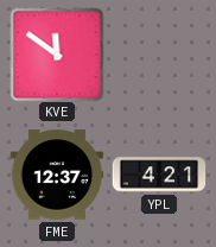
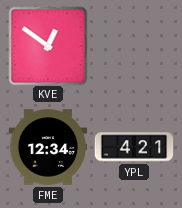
KVE: 11:51 -> 12:51
FME: 12:37 -> 12:34
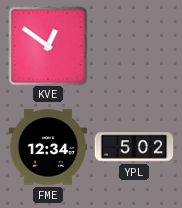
YPL: 4:21 -> 5:02
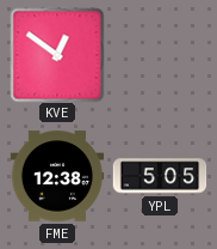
FME: 12:34 -> 12:38
YPL: 5:02 -> 5:05
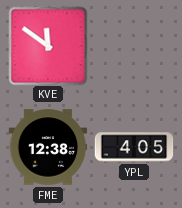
KVE: 12:51 -> 11:51
YPL: 5:05 -> 4:05
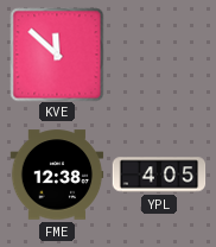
KVE: 11:51 -> 11:52
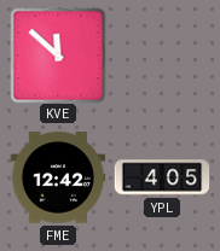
FME: 12:38 -> 12:42
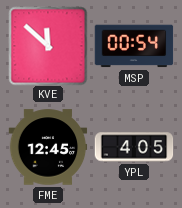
MSP: none -> 00:54
FME: 12:42 -> 12:45
